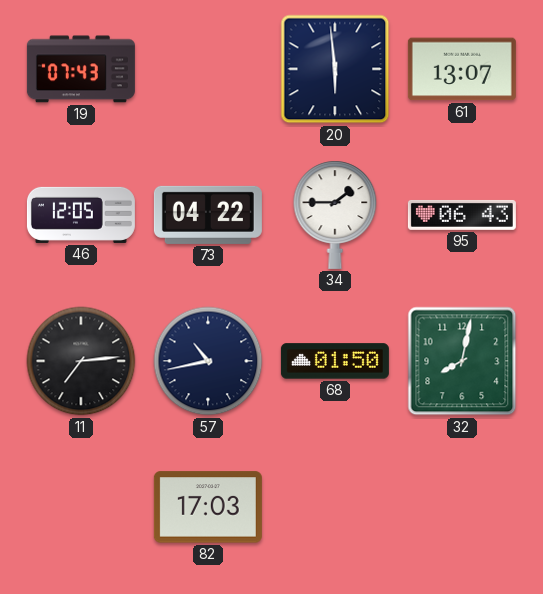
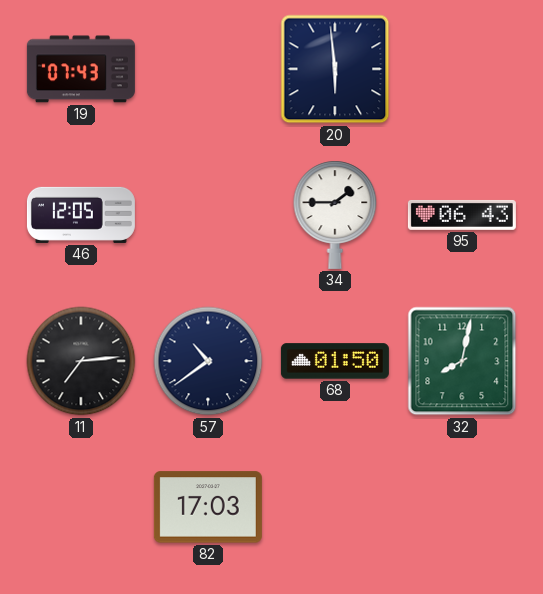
61: 13:07 -> none
73: 04:22 -> none
57: 10:43 -> 10:39
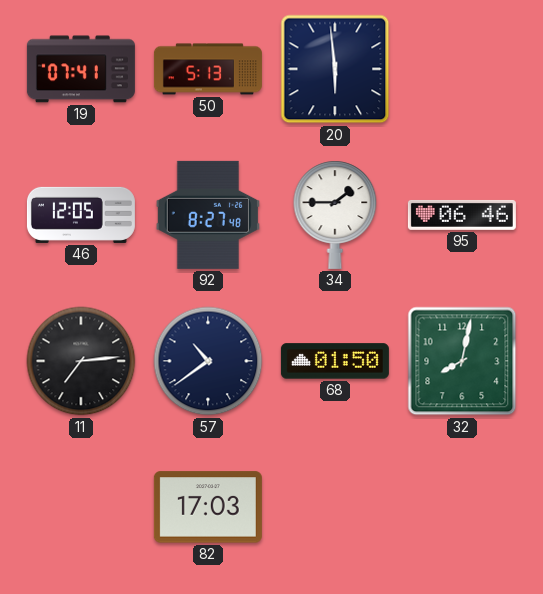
19: 07:43 -> 07:41
50: none -> 5:13
92: none -> 8:27
95: 06:43 -> 06:46
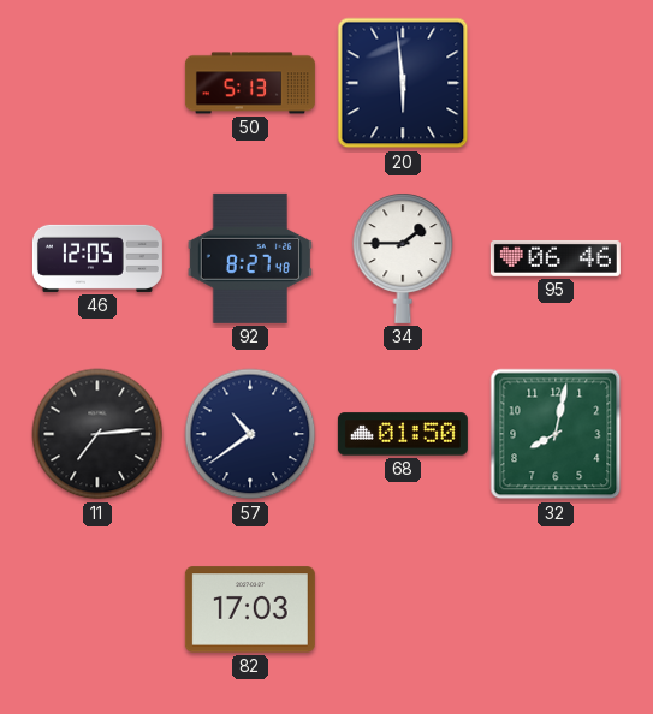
19: 07:41 -> none
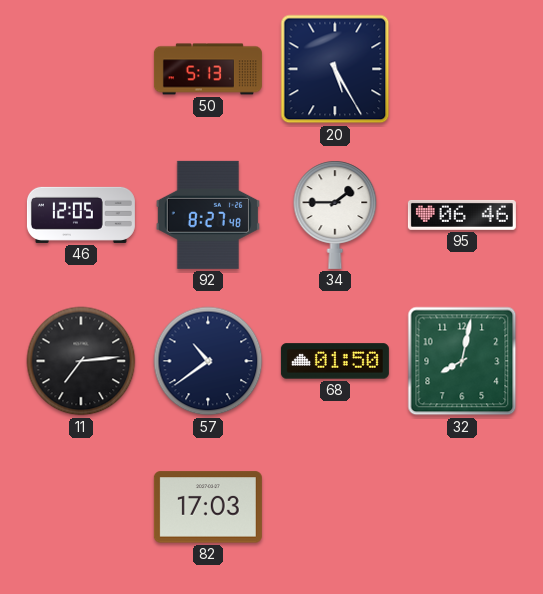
20: 5:59 -> 5:25
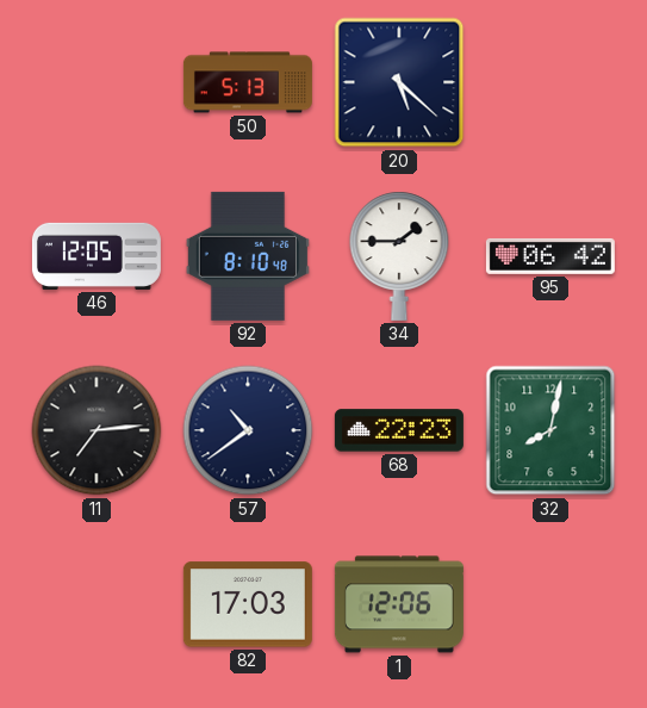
20: 5:25 -> 5:22
92: 8:27 -> 8:10
95: 06:46 -> 06:42
68: 01:50 -> 22:23
1: none -> 12:06
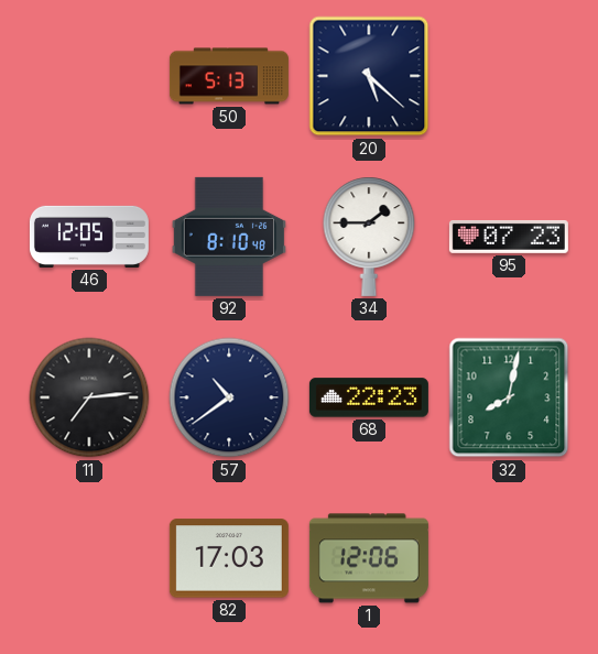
95: 06:42 -> 07:23
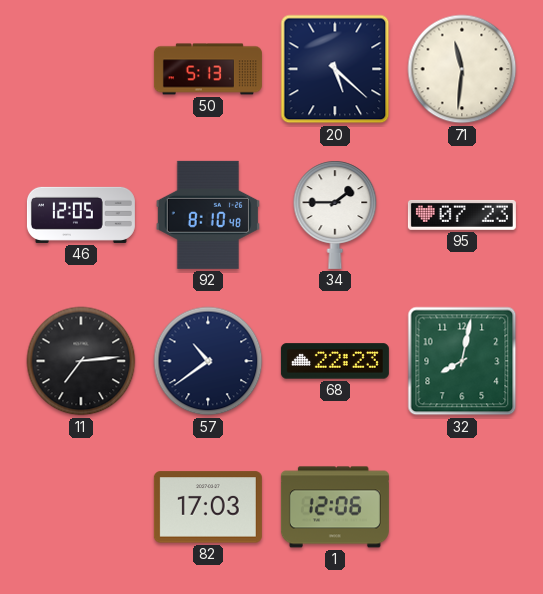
71: none -> 11:31
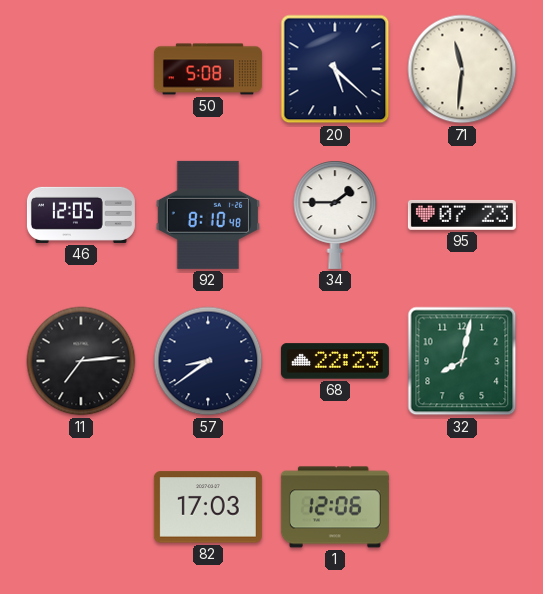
50: 5:13 -> 5:08
57: 10:39 -> 8:39
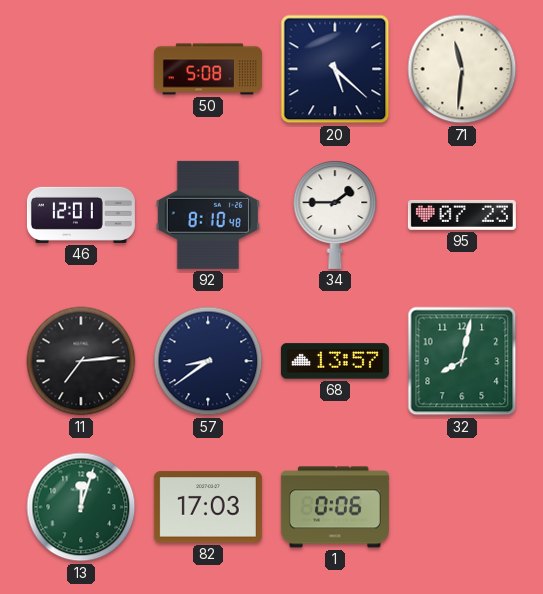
46: 12:05 -> 12:01
68: 22:23 -> 13:57
13: none -> 12:03
1: 12:06 -> 0:06
